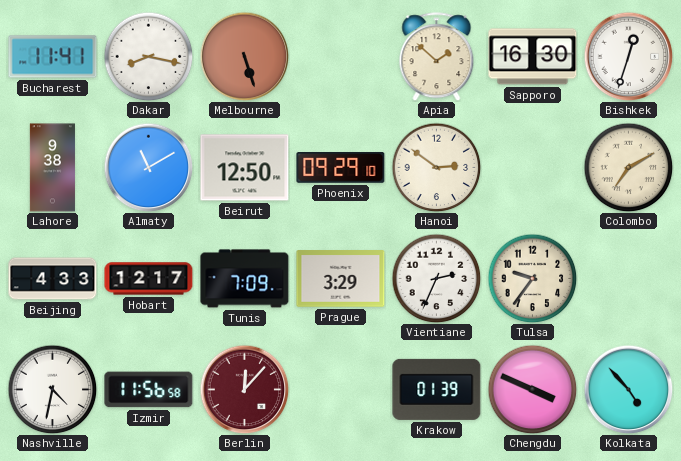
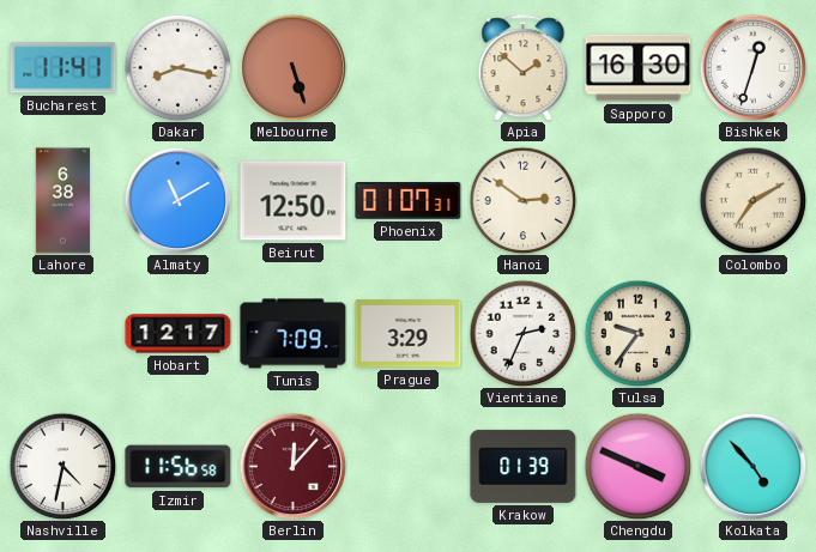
Lahore: 9:38 -> 6:38
Phoenix: 09:29 -> 01:07
Beijing: 4:33 -> none
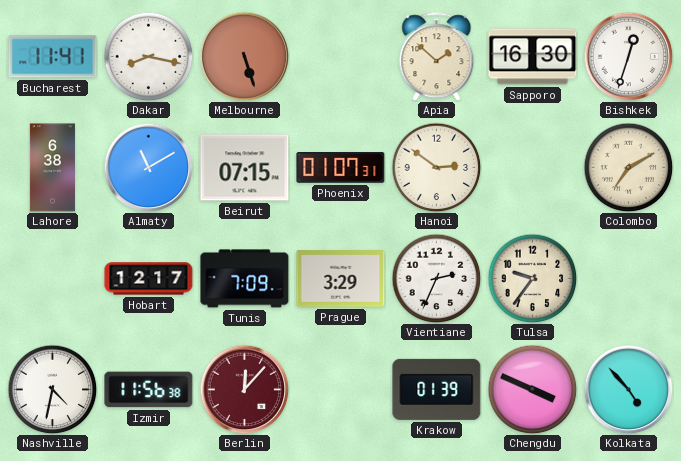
Beirut: 12:50 -> 07:15
Izmir: 11:56:58 -> 11:56:38
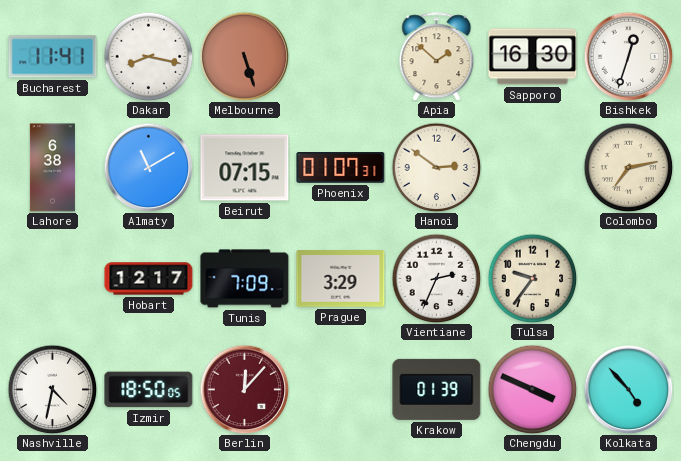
Colombo: 7:10 -> 7:13
Izmir: 11:56 -> 18:50
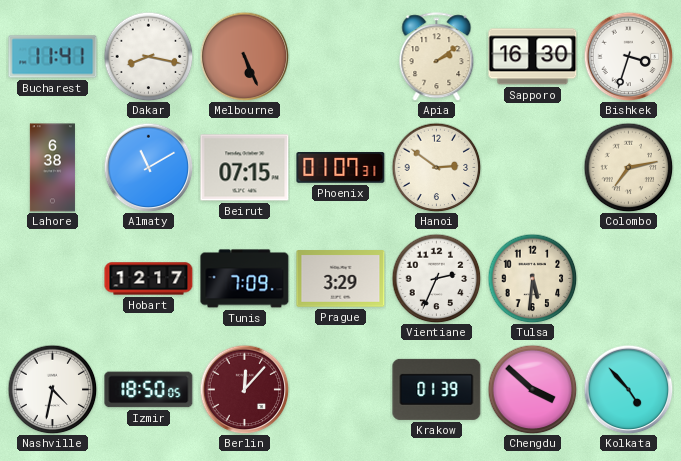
Melbourne: 5:27 -> 5:26
Apia: 1:52 -> 2:09
Bishkek: 12:33 -> 3:33
Tulsa: 9:36 -> 5:31
Chengdu: 3:49 -> 3:52
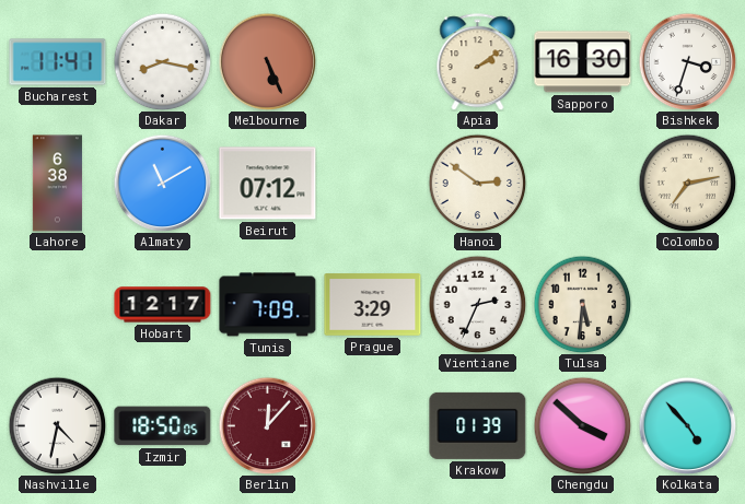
Beirut: 07:15 -> 07:12
Phoenix: 01:07 -> none
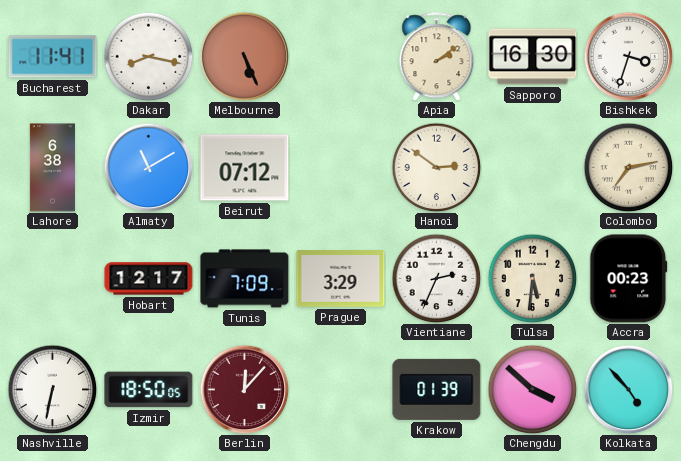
Accra: none -> 00:23
Nashville: 4:32 -> 6:32
